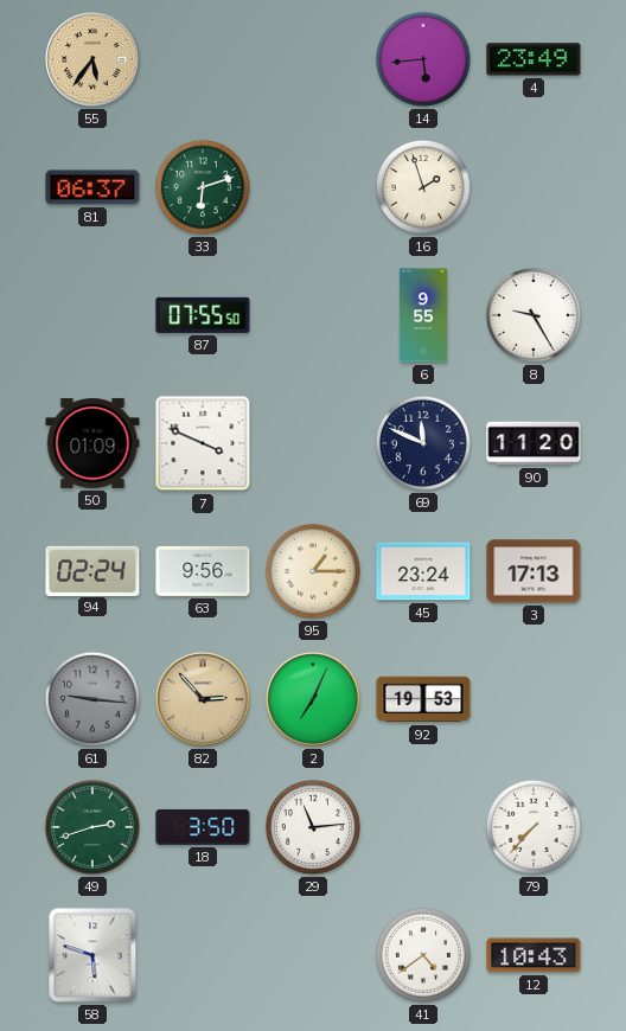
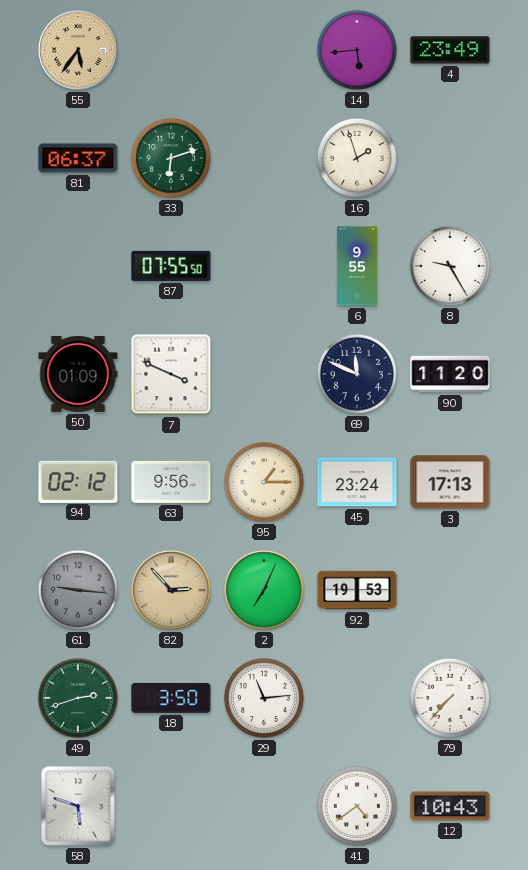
94: 02:24 -> 02:12
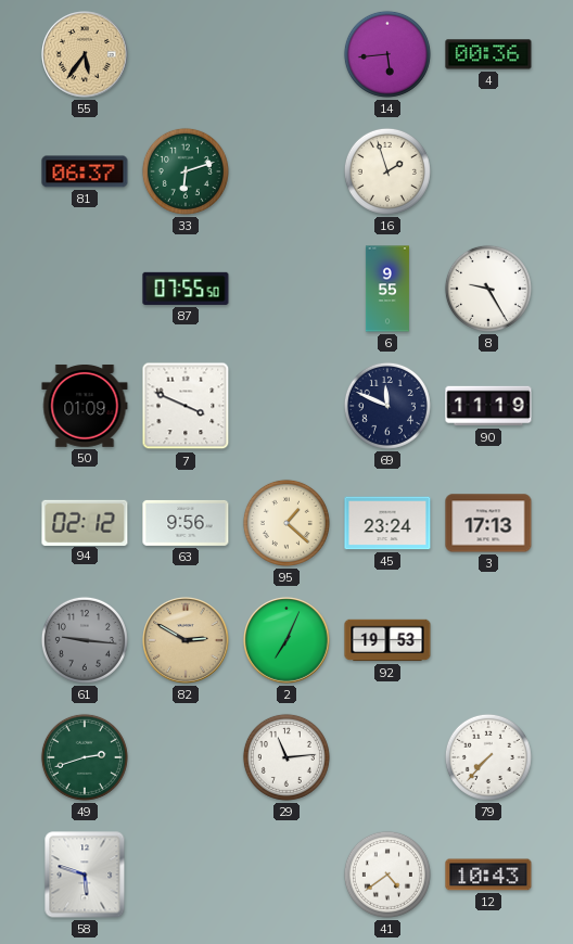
4: 23:49 -> 00:36
90: 11:20 -> 11:19
95: 1:15 -> 1:22
82: 2:53 -> 2:50
18: 3:50 -> none
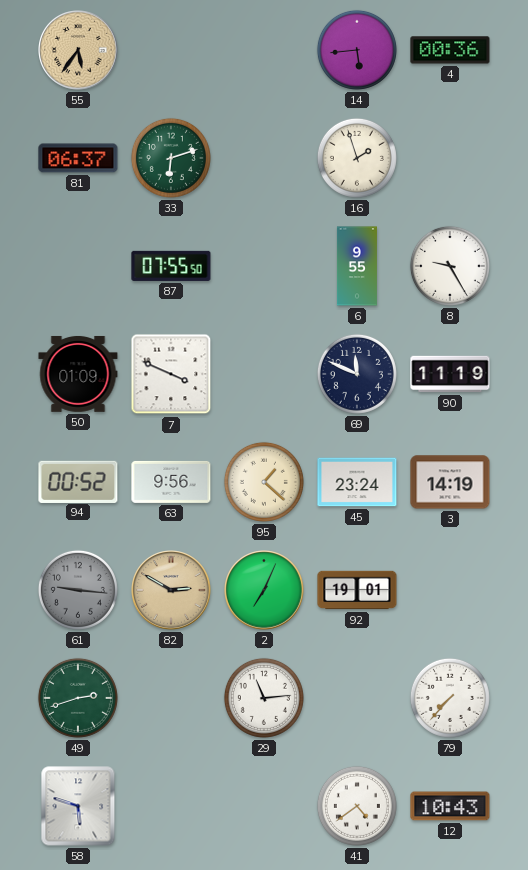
94: 02:12 -> 00:52
3: 17:13 -> 14:19
92: 19:53 -> 19:01
